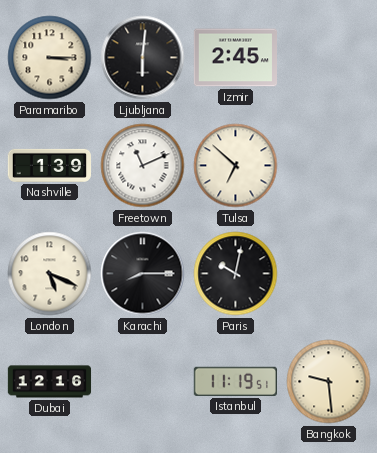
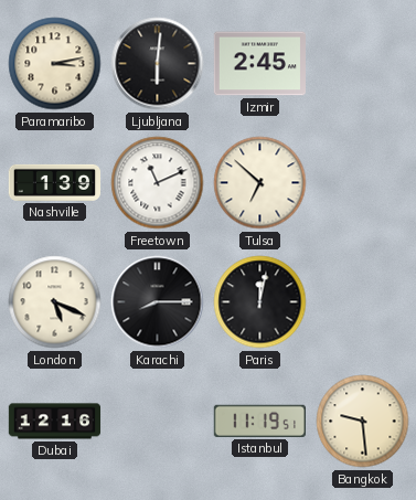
Paramaribo: 3:15 -> 3:13
Paris: 10:02 -> 12:02
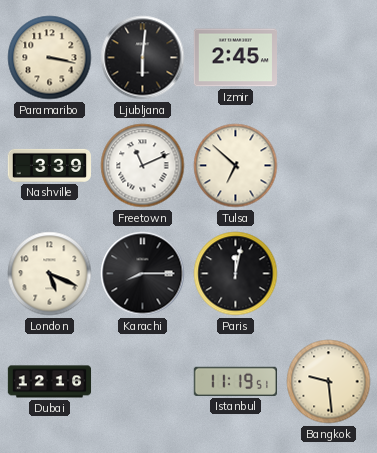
Paramaribo: 3:13 -> 3:17
Nashville: 1:39 -> 3:39
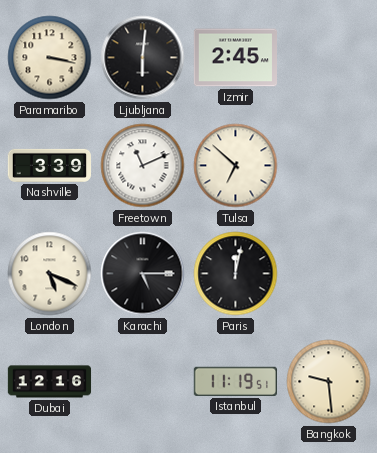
Karachi: 8:15 -> 5:15
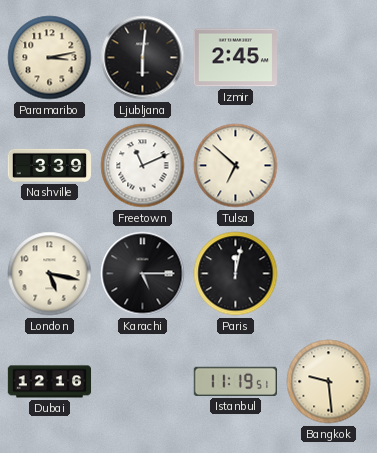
Paramaribo: 3:17 -> 3:13
London: 5:19 -> 5:17
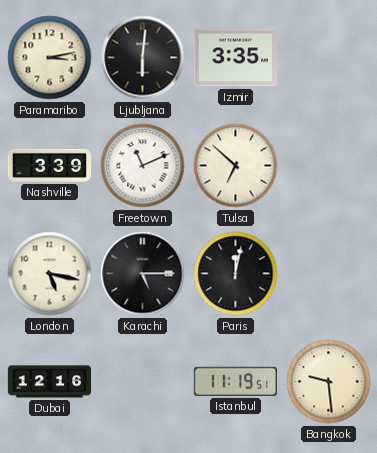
Izmir: 2:45 -> 3:35
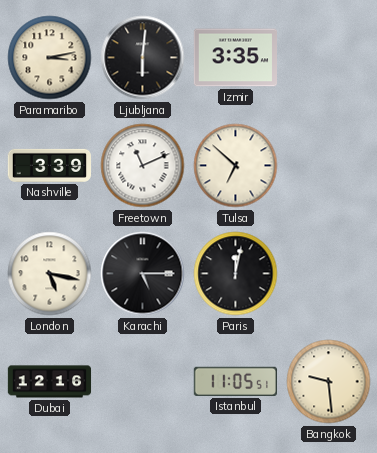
Istanbul: 11:19 -> 11:05
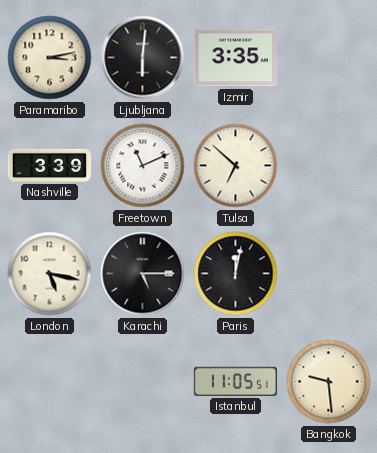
Dubai: 12:16 -> none
